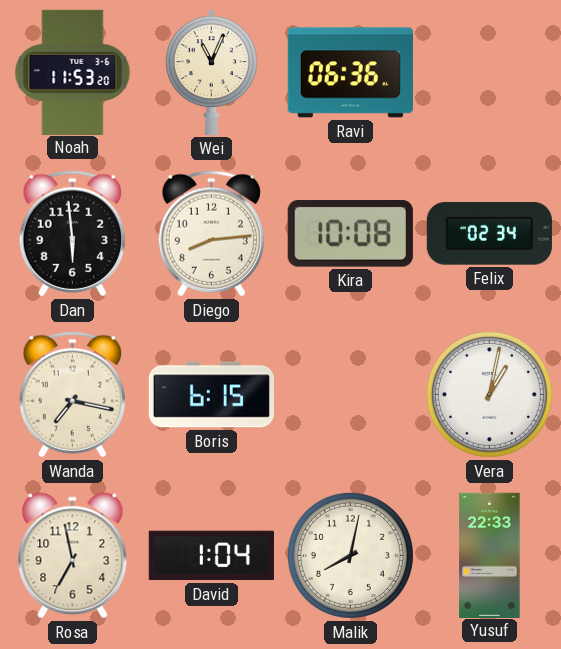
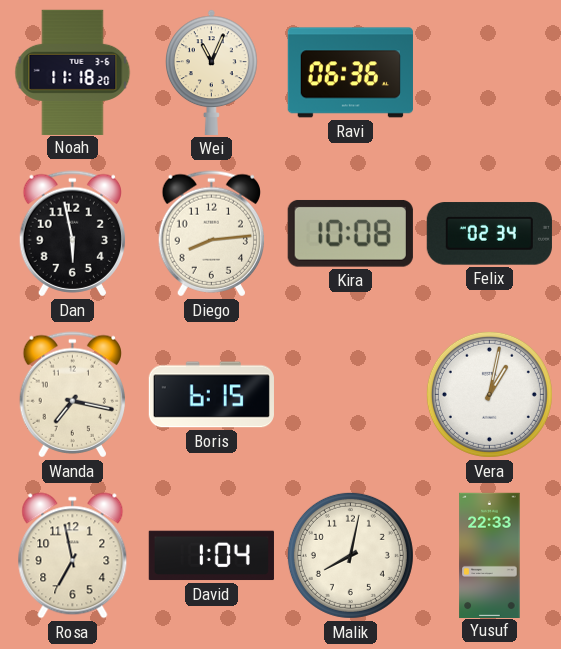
Noah: 11:53 -> 11:18
Dan: 5:59 -> 5:58
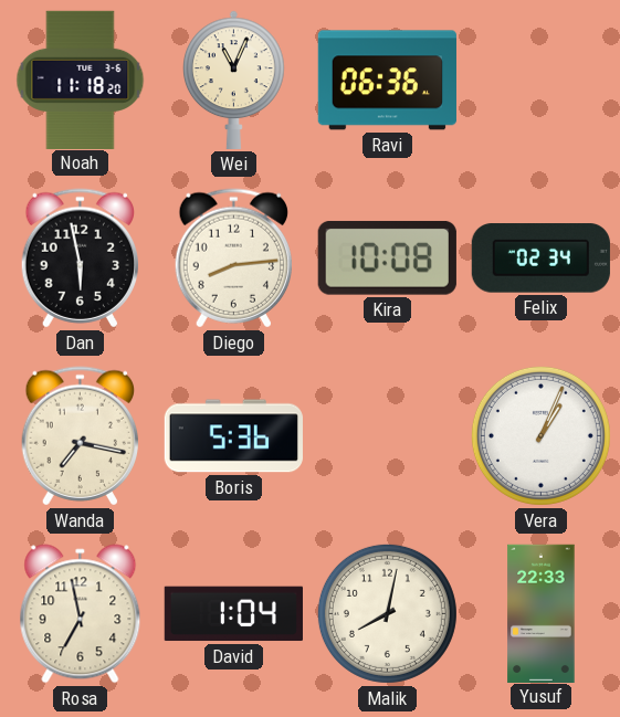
Boris: 6:15 -> 5:36
Vera: 1:02 -> 1:04
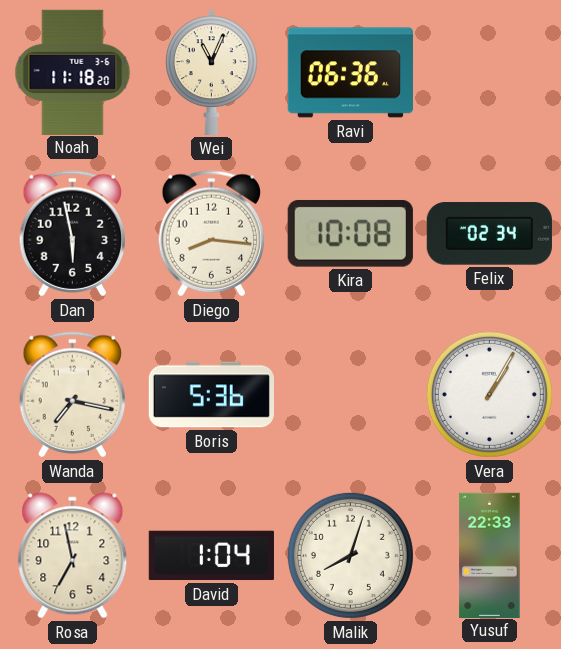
Diego: 8:14 -> 8:16
Vera: 1:04 -> 1:05
Malik: 8:02 -> 8:03
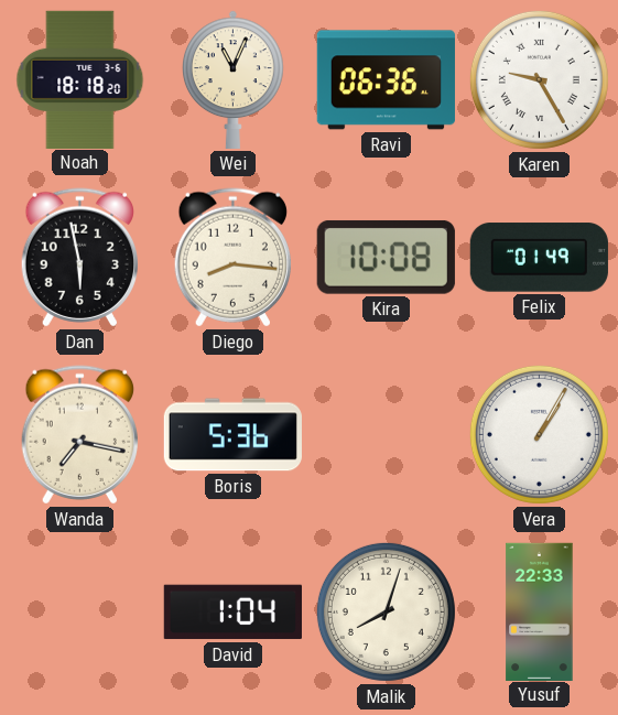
Noah: 11:18 -> 18:18
Karen: none -> 9:25
Felix: 02:34 -> 01:49
Rosa: 6:58 -> none
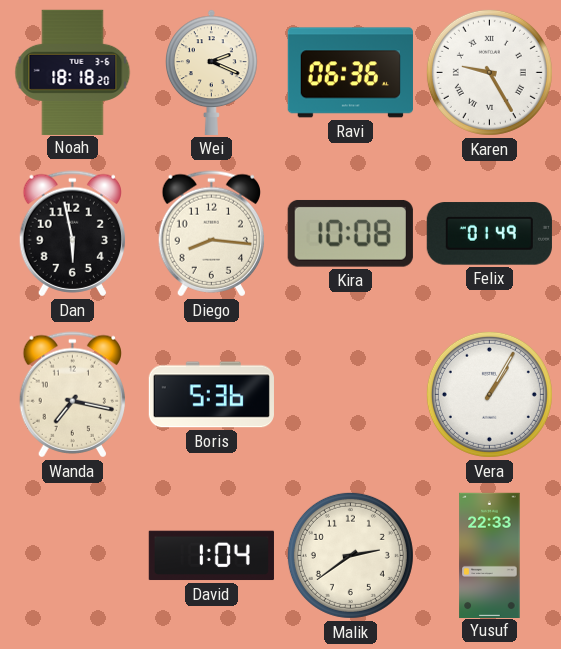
Wei: 11:04 -> 2:19
Malik: 8:03 -> 2:39
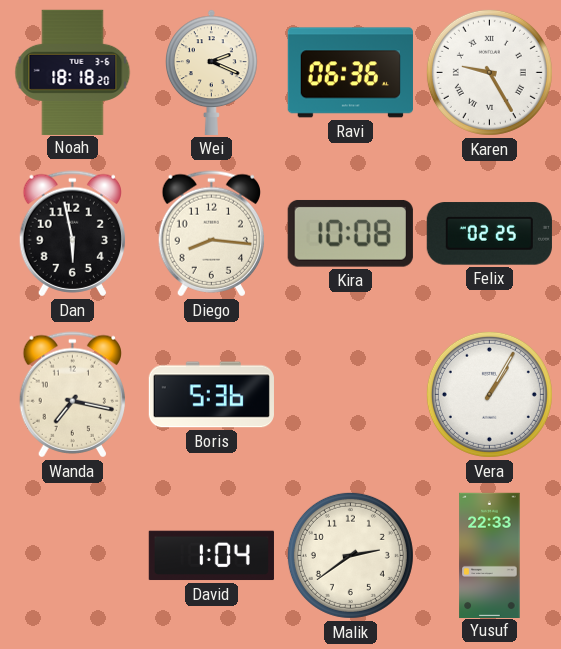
Felix: 01:49 -> 02:25
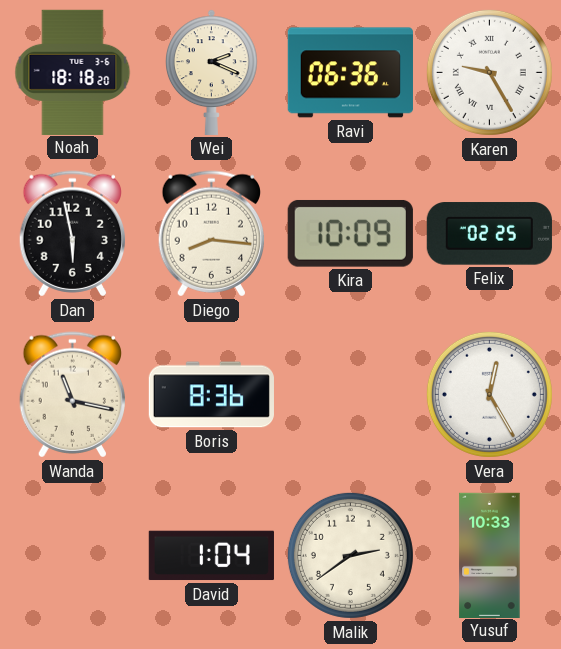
Kira: 10:08 -> 10:09
Wanda: 7:17 -> 11:17
Boris: 5:36 -> 8:36
Vera: 1:05 -> 12:25
Yusuf: 22:33 -> 10:33
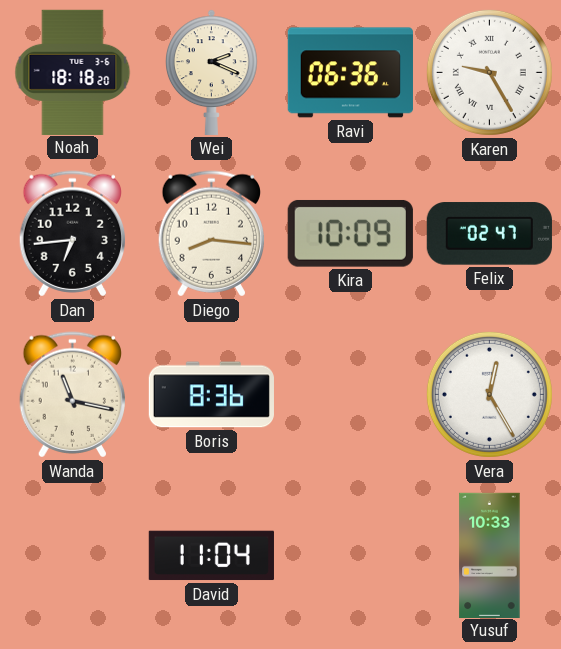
Dan: 5:58 -> 6:44
Felix: 02:25 -> 02:47
David: 1:04 -> 11:04
Malik: 2:39 -> none
